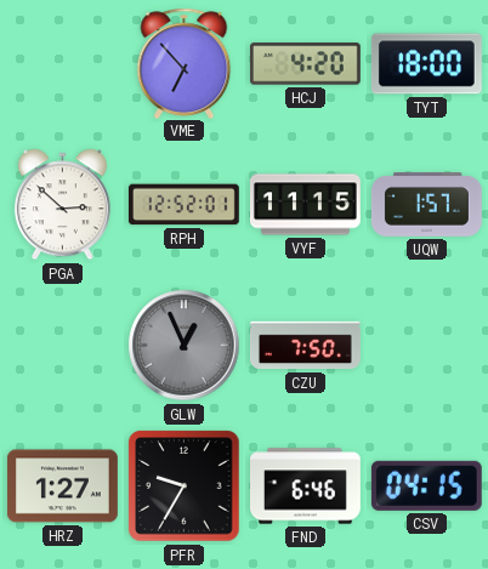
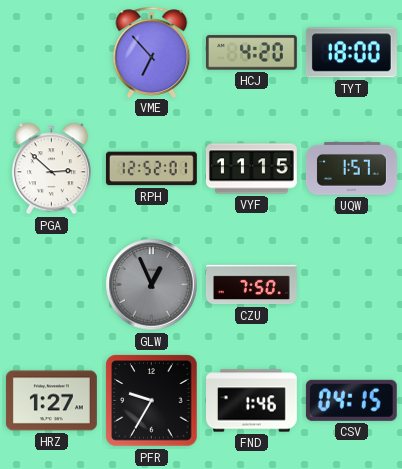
FND: 6:46 -> 1:46
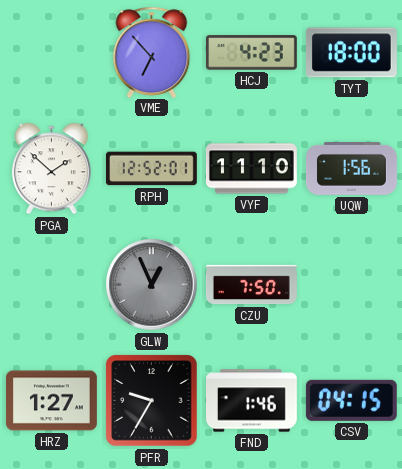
HCJ: 4:20 -> 4:23
PGA: 2:52 -> 1:52
VYF: 11:15 -> 11:10
UQW: 1:57 -> 1:56
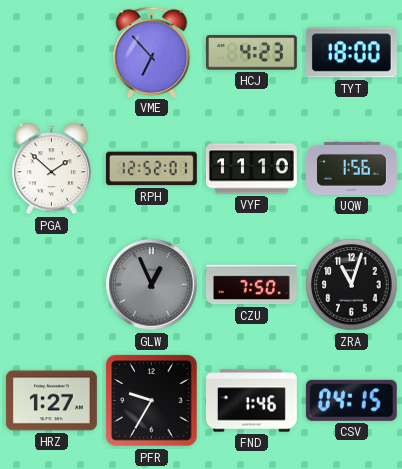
ZRA: none -> 11:03
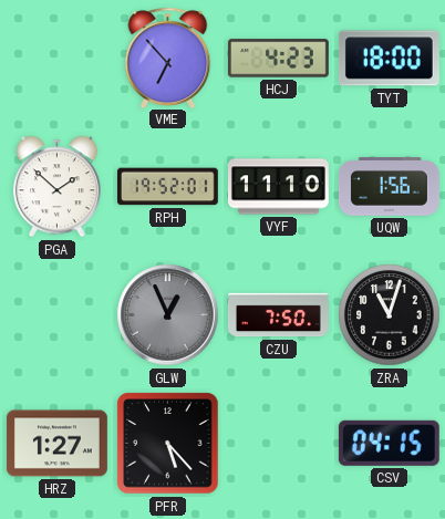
RPH: 12:52 -> 19:52
PFR: 9:35 -> 5:23
FND: 1:46 -> none
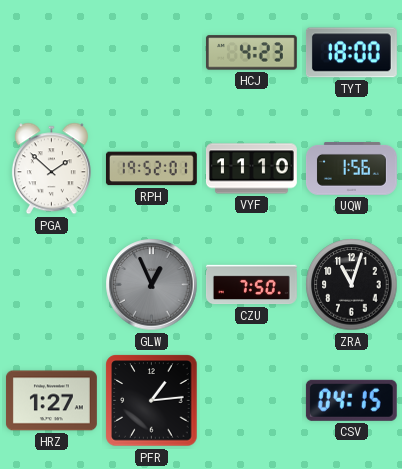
VME: 6:53 -> none
PFR: 5:23 -> 1:14
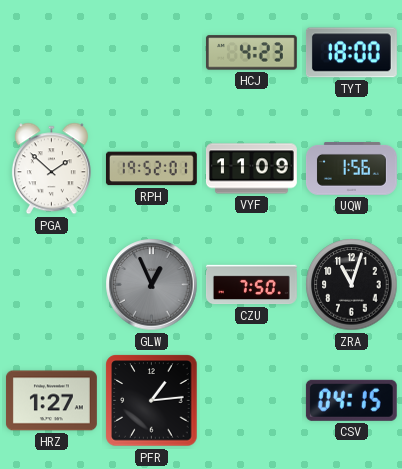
VYF: 11:10 -> 11:09
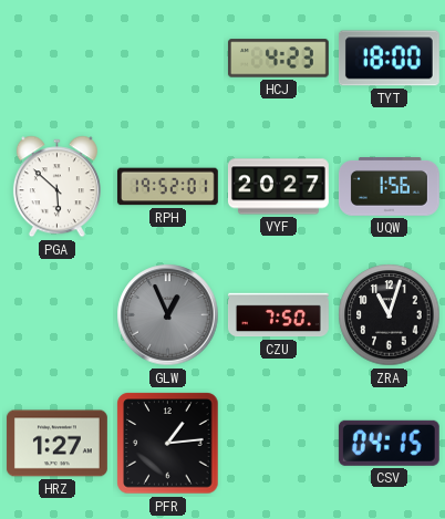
PGA: 1:52 -> 5:52
VYF: 11:09 -> 20:27
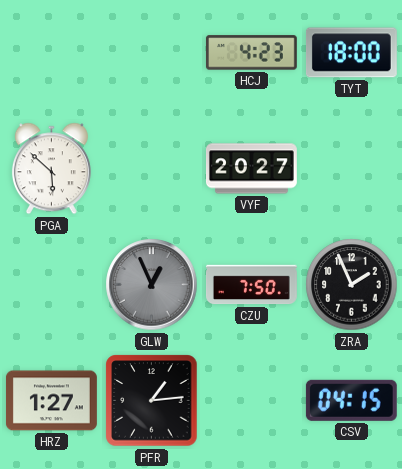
RPH: 19:52 -> none
UQW: 1:56 -> none
ZRA: 11:03 -> 1:56
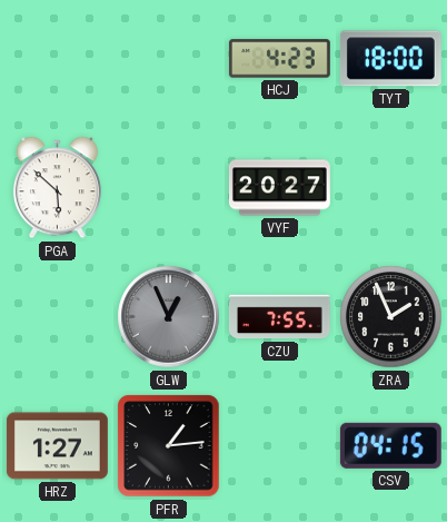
CZU: 7:50 -> 7:55
